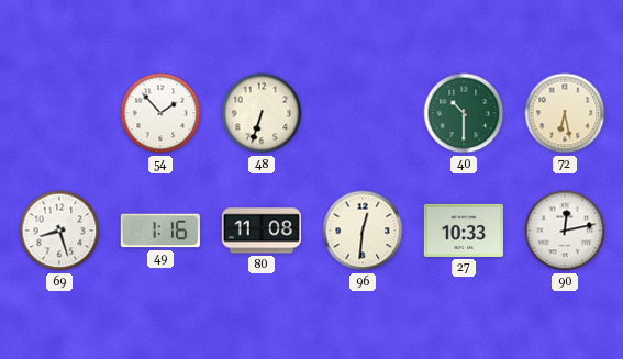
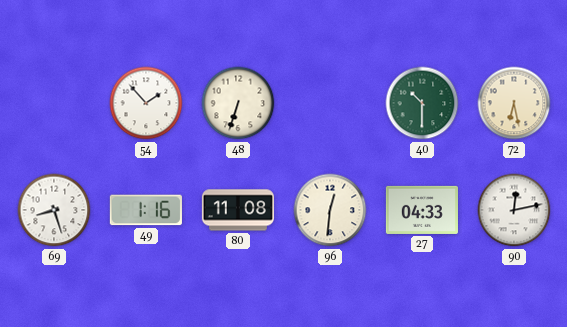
27: 10:33 -> 04:33
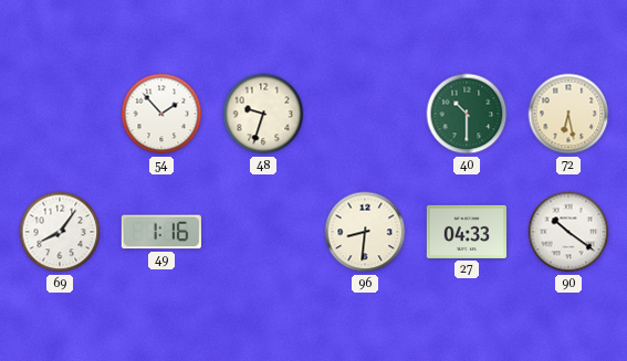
48: 6:33 -> 9:33
69: 8:27 -> 8:06
80: 11:08 -> none
96: 12:31 -> 8:31
90: 12:13 -> 10:21
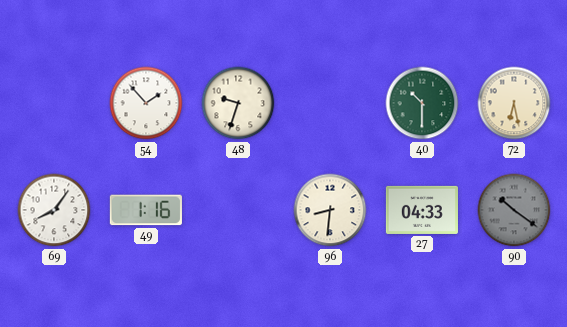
90 dial: white -> grey
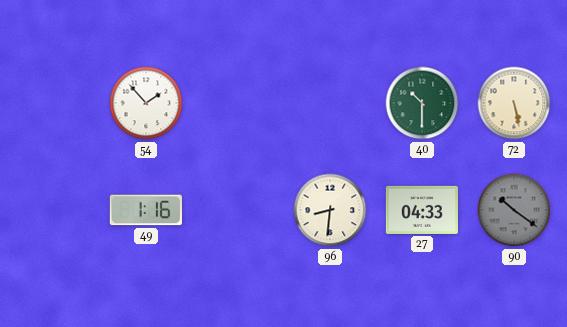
48: 9:33 -> none
72: 6:28 -> 5:28
69: 8:06 -> none
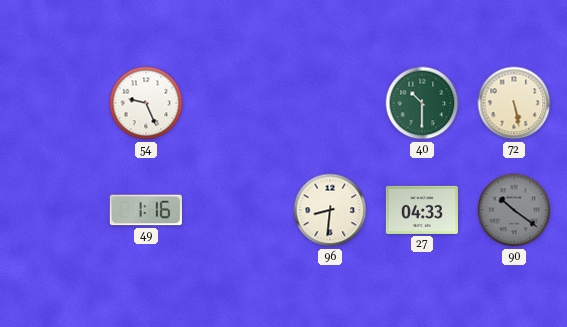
54: 1:53 -> 9:26
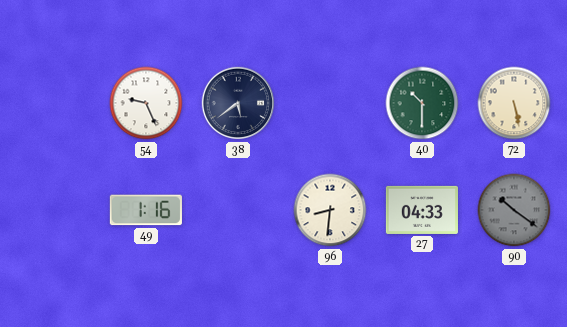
38: none -> 5:39
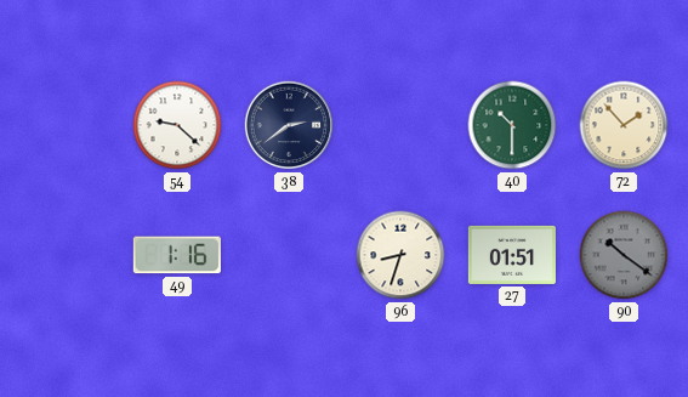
54: 9:26 -> 9:22
38: 5:39 -> 2:39
72: 5:28 -> 1:53
96: 8:31 -> 8:33
27: 04:33 -> 01:51
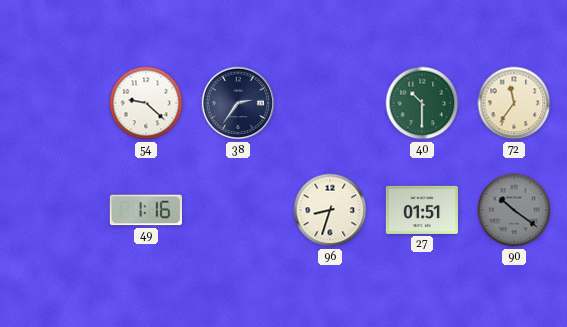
38: 2:39 -> 2:36
72: 1:53 -> 11:36
